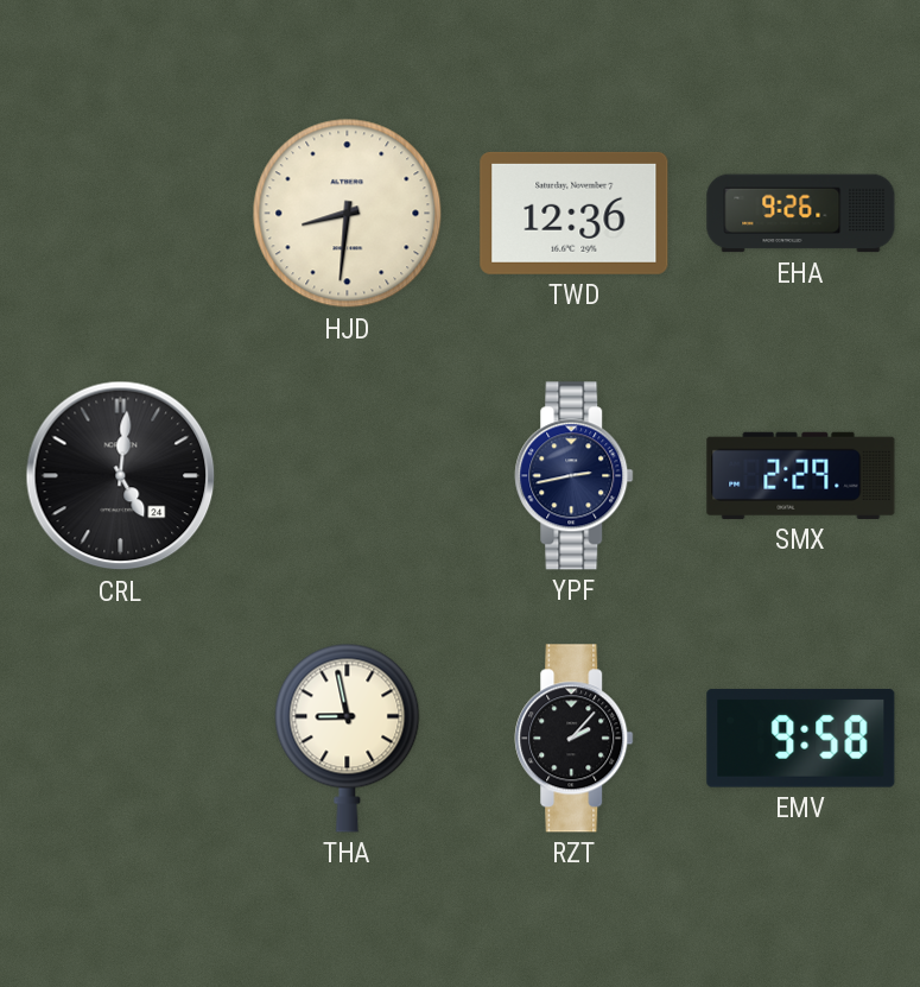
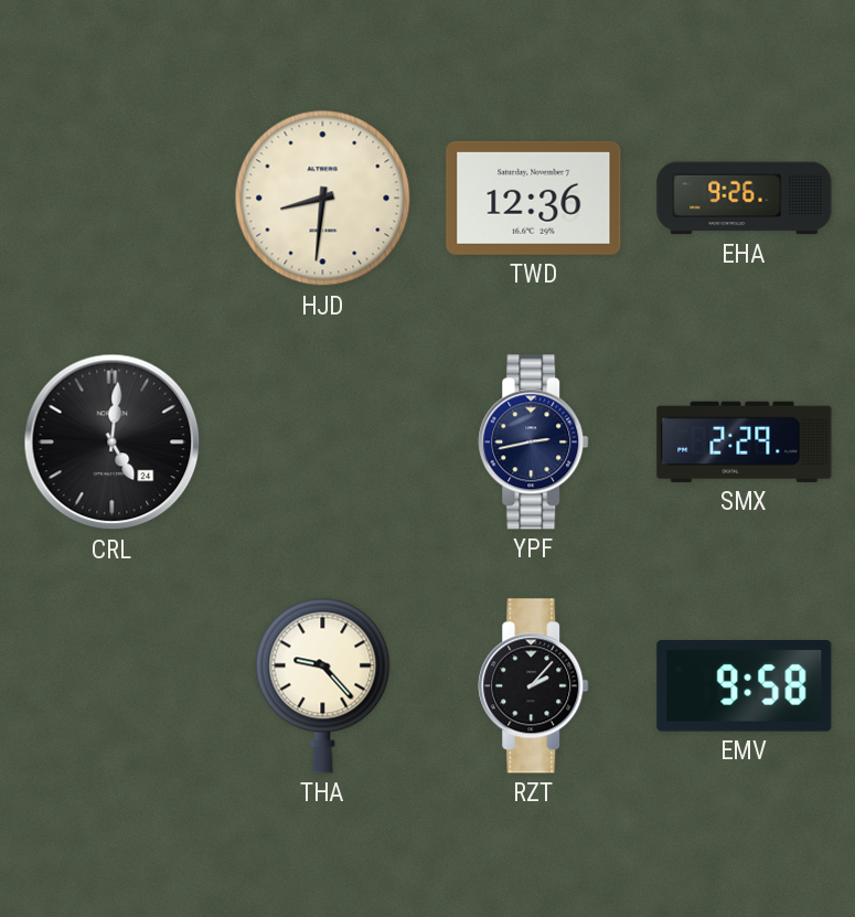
THA: 8:58 -> 9:23
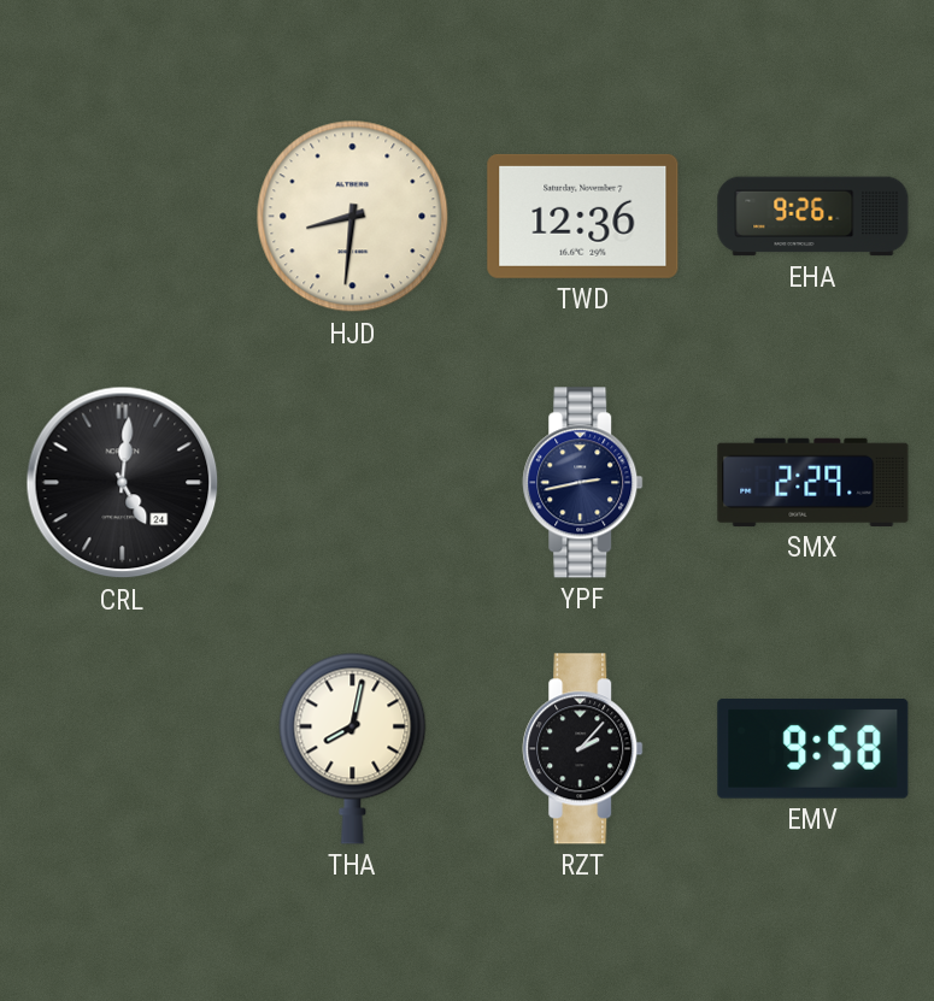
THA: 9:23 -> 8:02
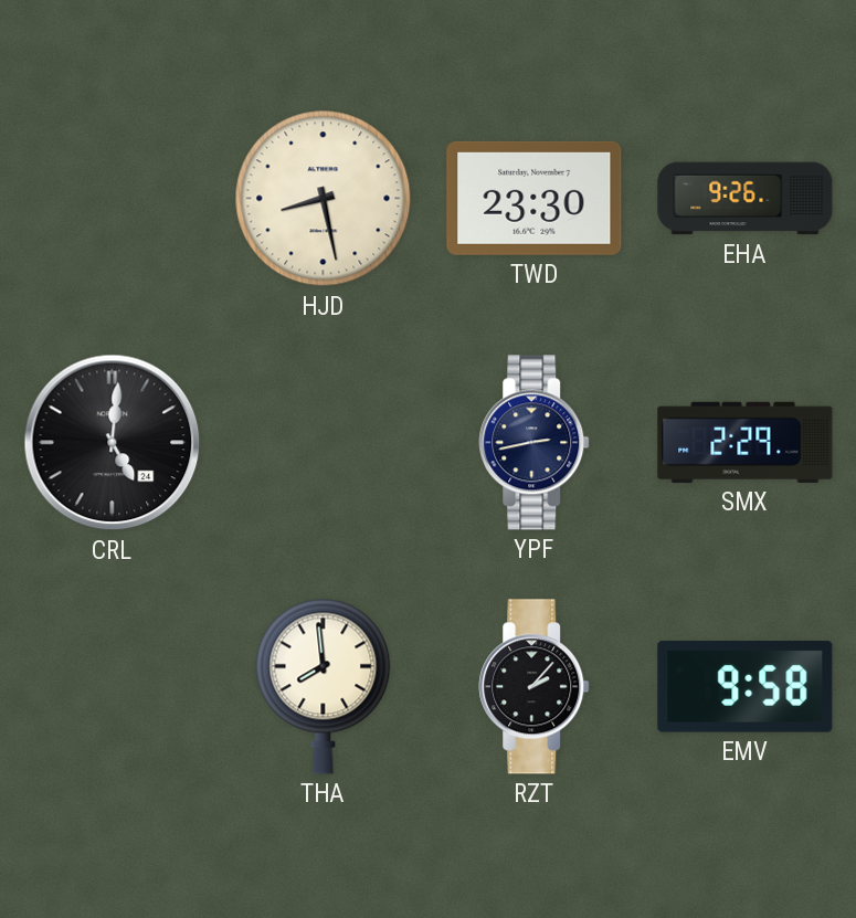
HJD: 8:31 -> 8:28
TWD: 12:36 -> 23:30
THA: 8:02 -> 7:59
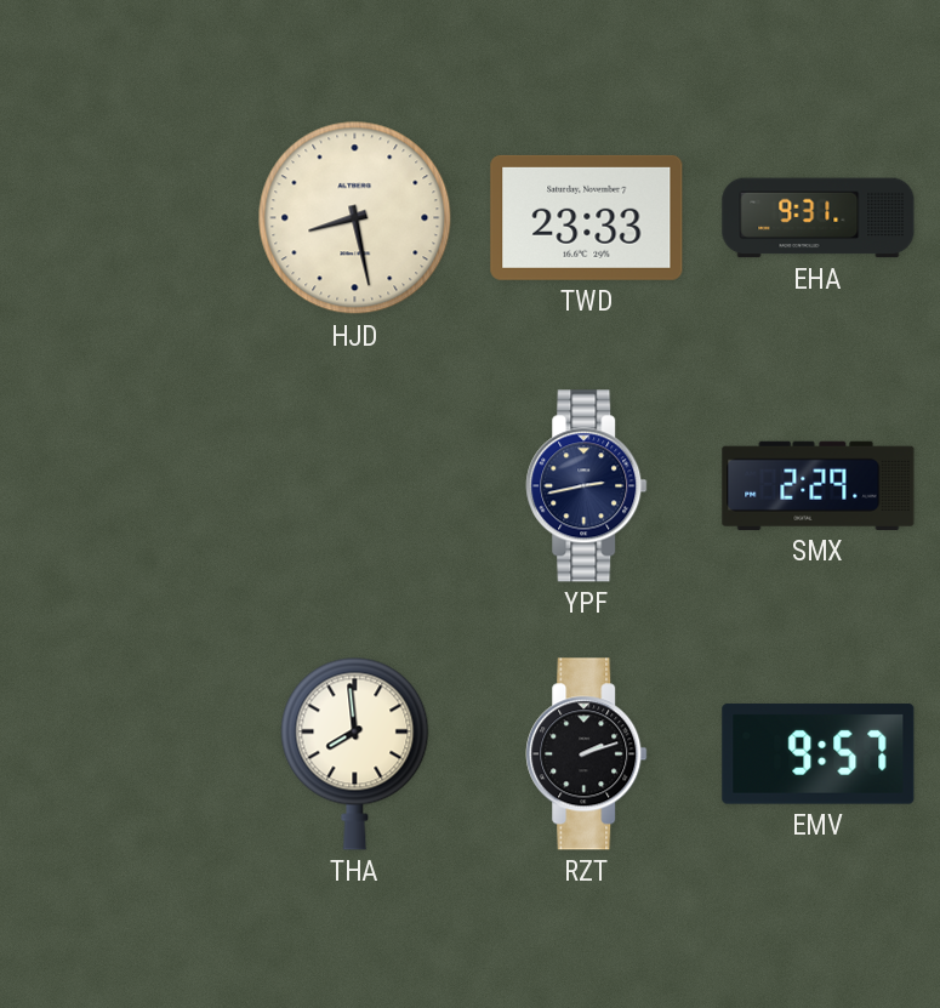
TWD: 23:30 -> 23:33
EHA: 9:26 -> 9:31
CRL: 5:01 -> none
RZT: 2:07 -> 2:12
EMV: 9:58 -> 9:57
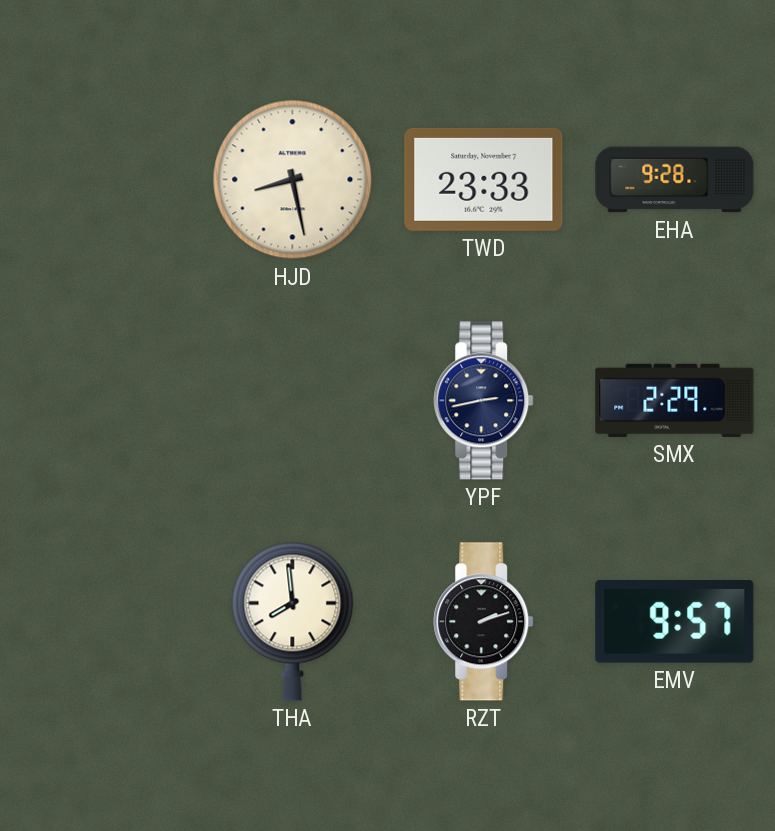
EHA: 9:31 -> 9:28
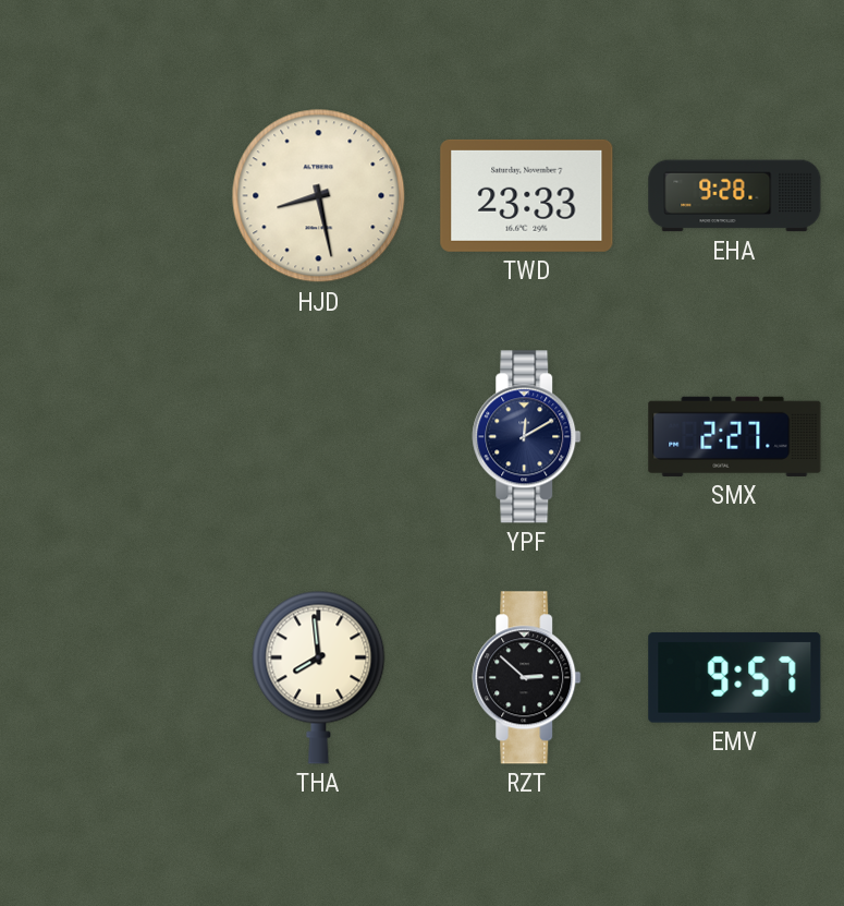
YPF: 2:43 -> 12:10
SMX: 2:29 -> 2:27
RZT: 2:12 -> 2:52
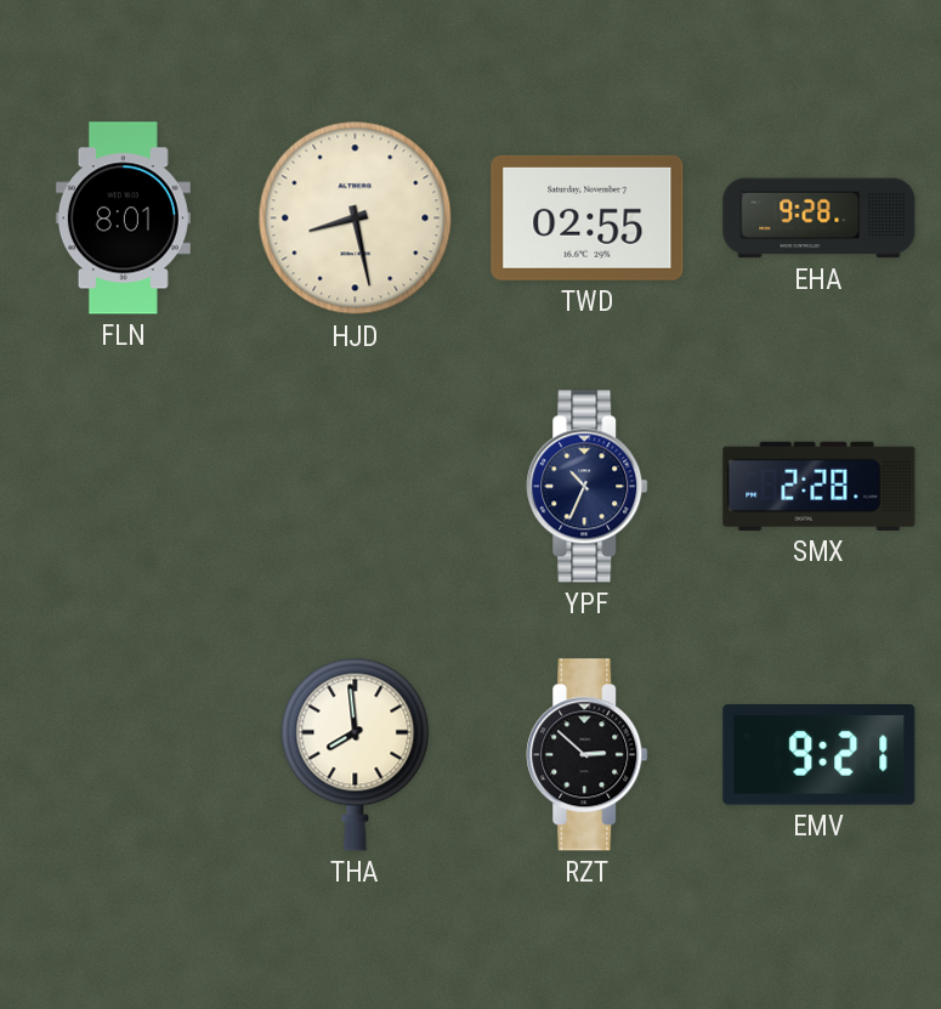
FLN: none -> 8:01
TWD: 23:33 -> 02:55
YPF: 12:10 -> 10:34
SMX: 2:27 -> 2:28
EMV: 9:57 -> 9:21
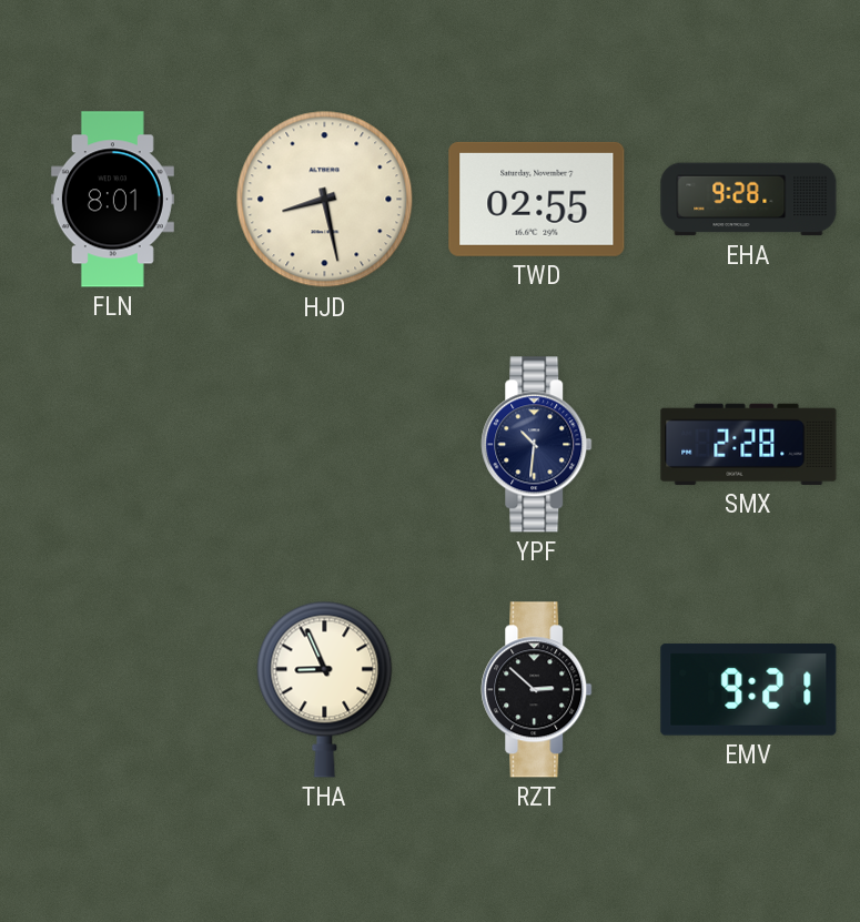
YPF: 10:34 -> 10:31
THA: 7:59 -> 8:56
